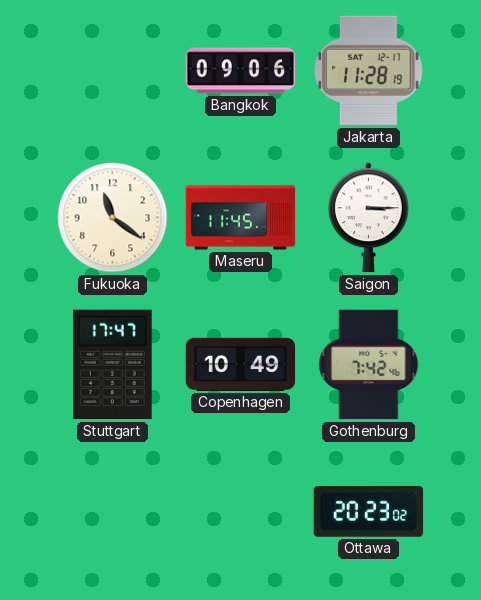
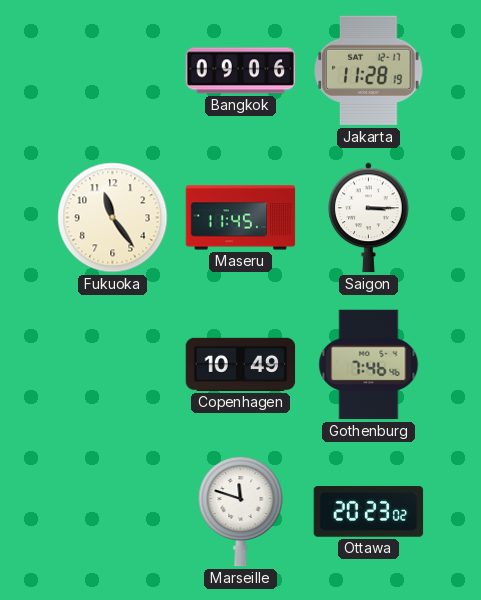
Fukuoka: 11:21 -> 11:24
Stuttgart: 17:47 -> none
Gothenburg: 7:42 -> 7:46
Marseille: none -> 11:48
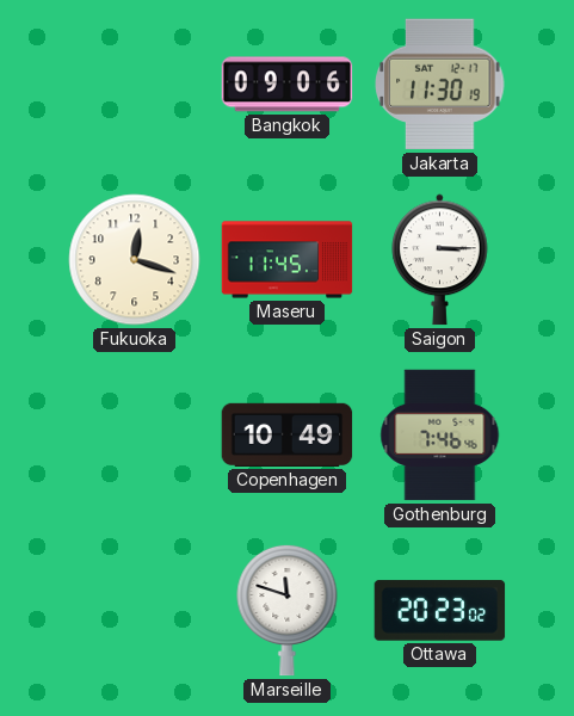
Jakarta: 11:28 -> 11:30
Fukuoka: 11:24 -> 12:18
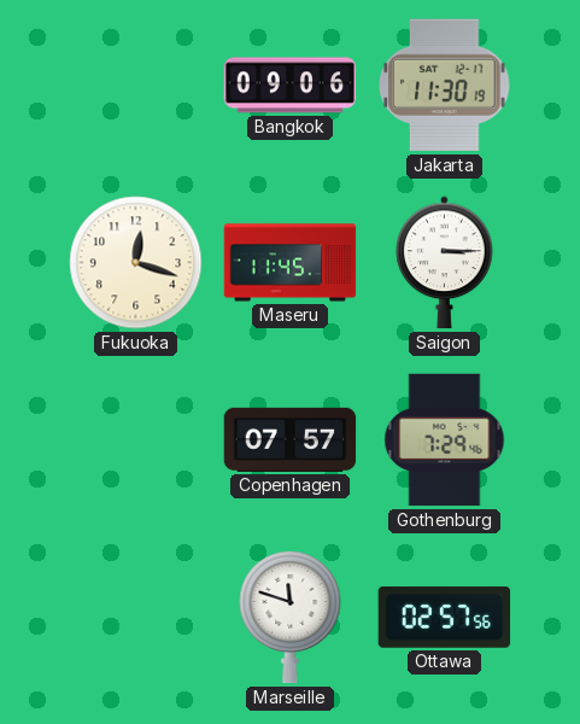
Copenhagen: 10:49 -> 07:57
Gothenburg: 7:46 -> 7:29
Ottawa: 20:23 -> 02:57
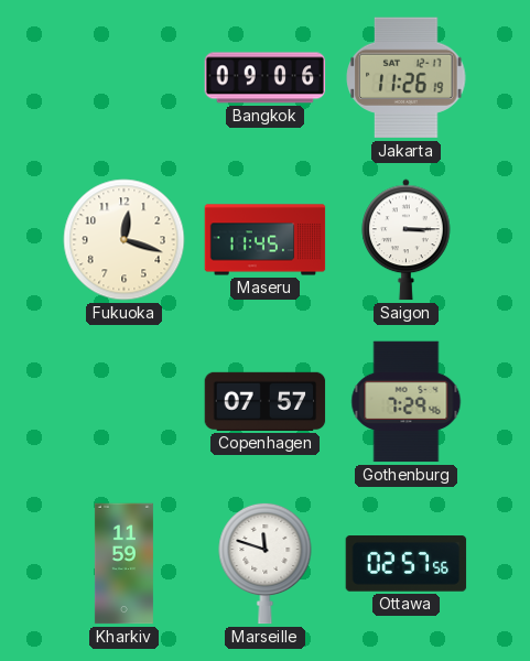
Jakarta: 11:30 -> 11:26
Kharkiv: none -> 11:59
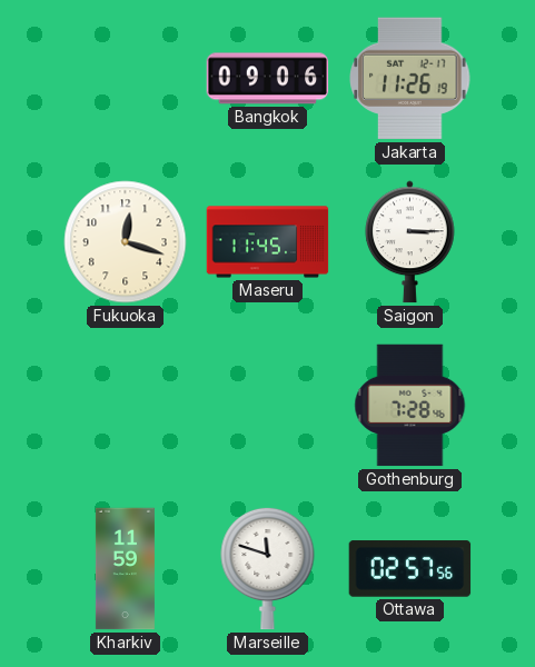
Copenhagen: 07:57 -> none
Gothenburg: 7:29 -> 7:28
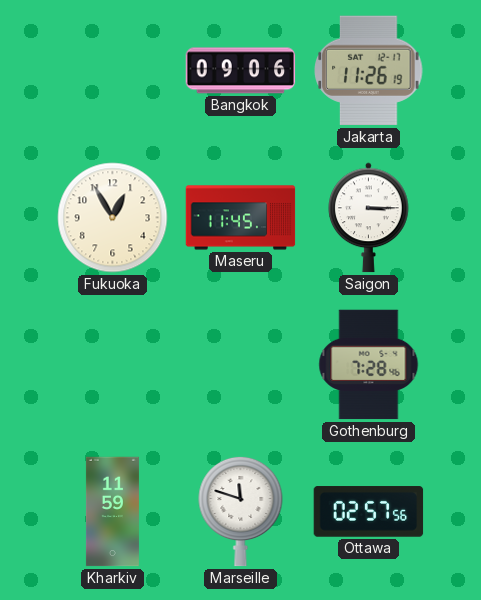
Fukuoka: 12:18 -> 12:55
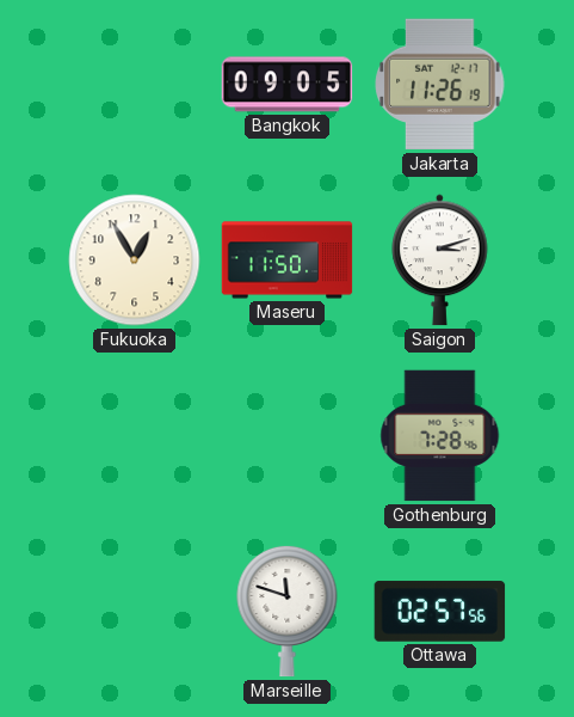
Bangkok: 09:06 -> 09:05
Maseru: 11:45 -> 11:50
Saigon: 3:15 -> 3:12
Kharkiv: 11:59 -> none
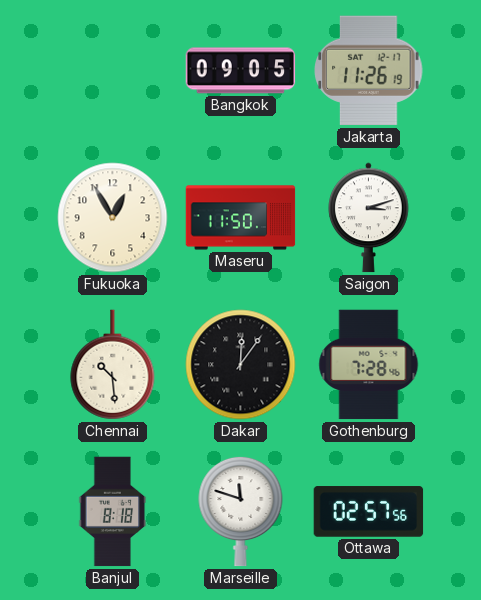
Chennai: none -> 10:29
Dakar: none -> 12:06
Banjul: none -> 8:18
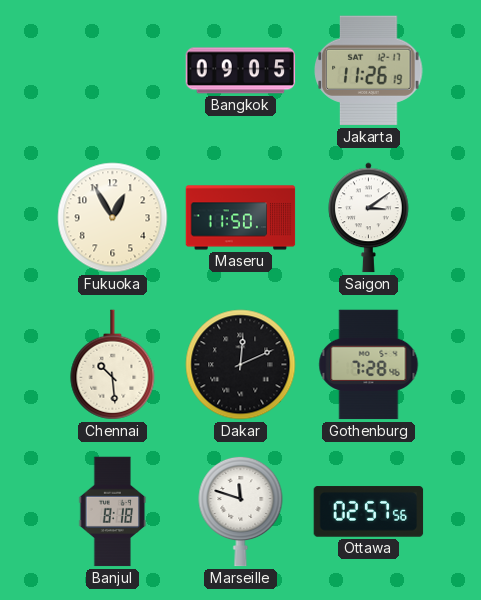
Saigon: 3:12 -> 3:09
Dakar: 12:06 -> 12:11
